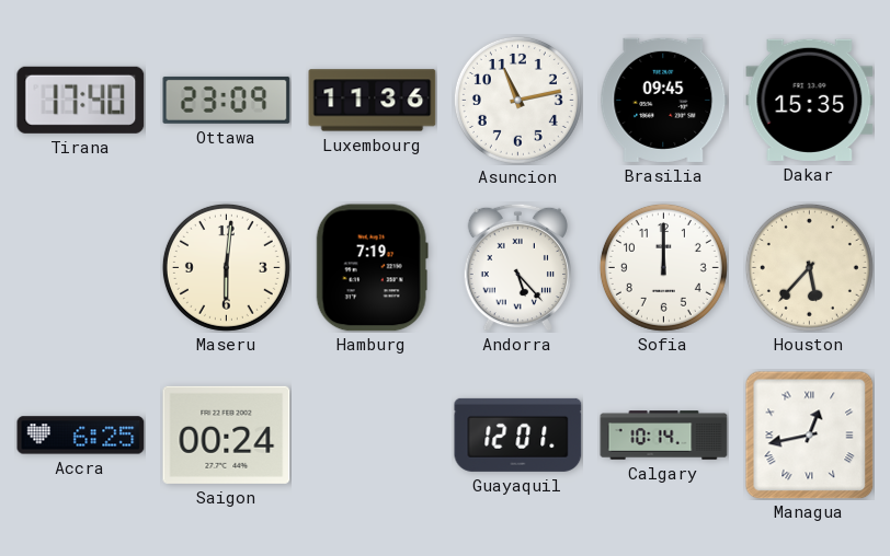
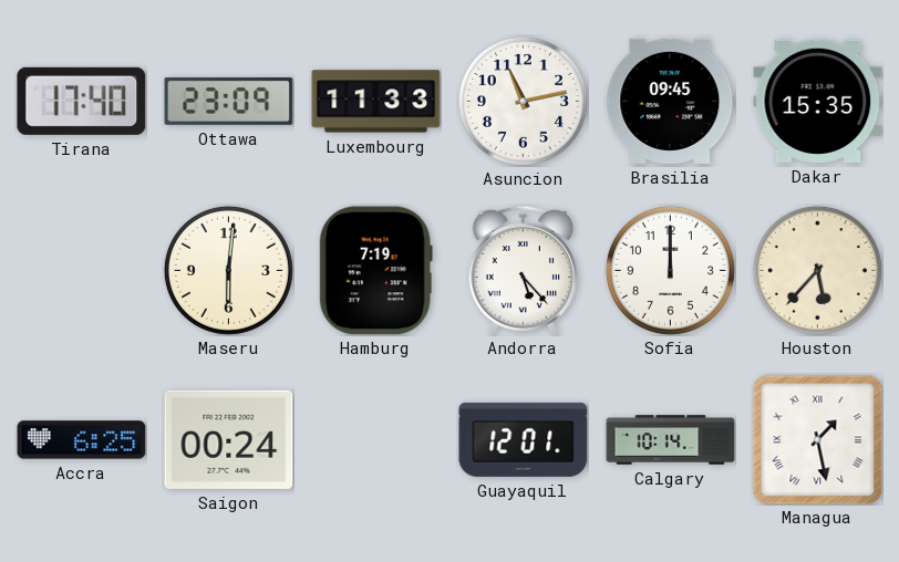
Luxembourg: 11:36 -> 11:33
Managua: 12:43 -> 1:28
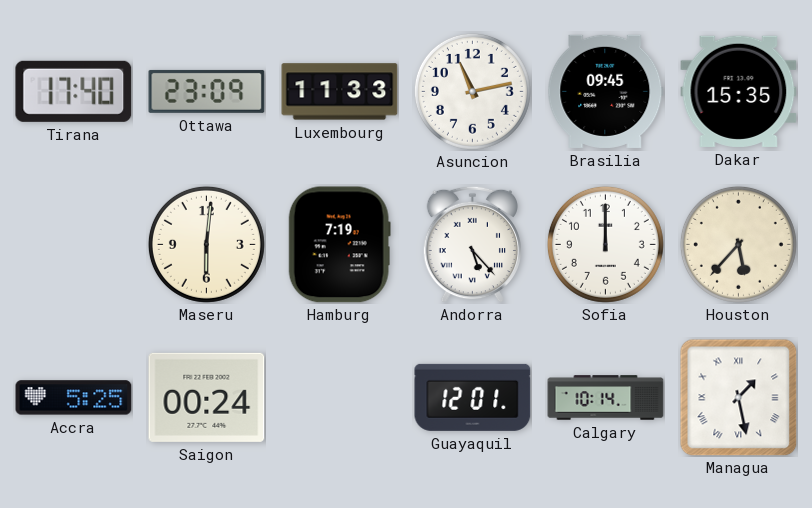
Accra: 6:25 -> 5:25
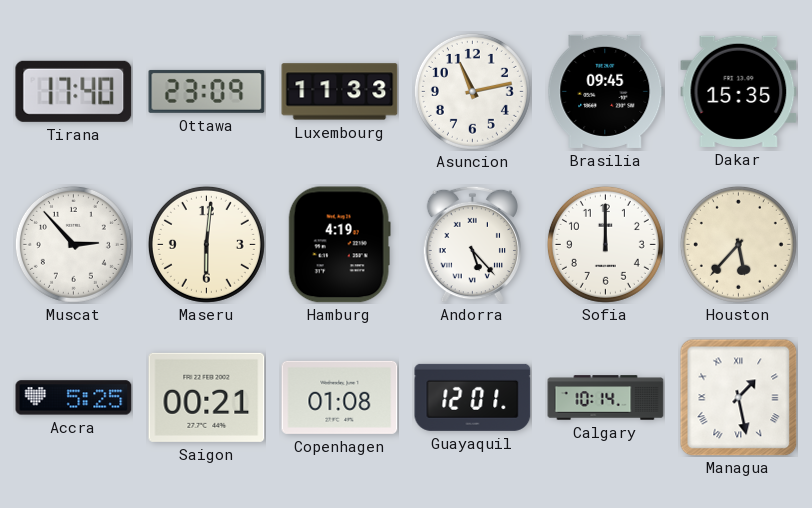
Muscat: none -> 2:53
Hamburg: 7:19 -> 4:19
Saigon: 00:24 -> 00:21
Copenhagen: none -> 01:08
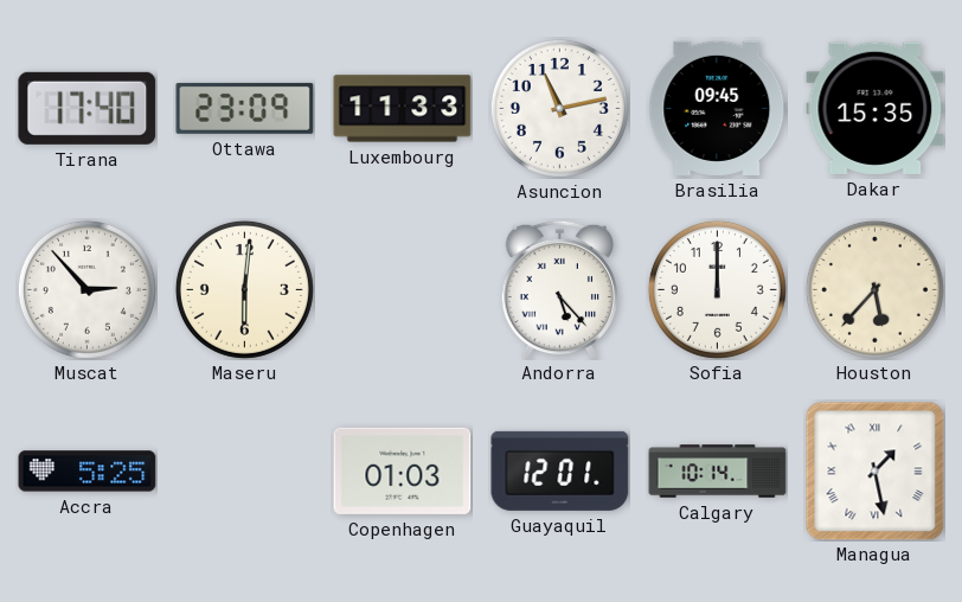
Hamburg: 4:19 -> none
Saigon: 00:21 -> none
Copenhagen: 01:08 -> 01:03
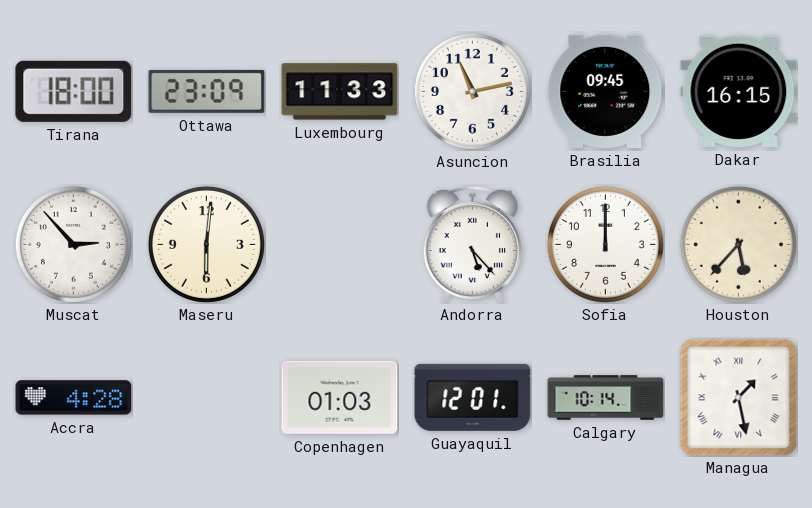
Tirana: 17:40 -> 18:00
Dakar: 15:35 -> 16:15
Accra: 5:25 -> 4:28
